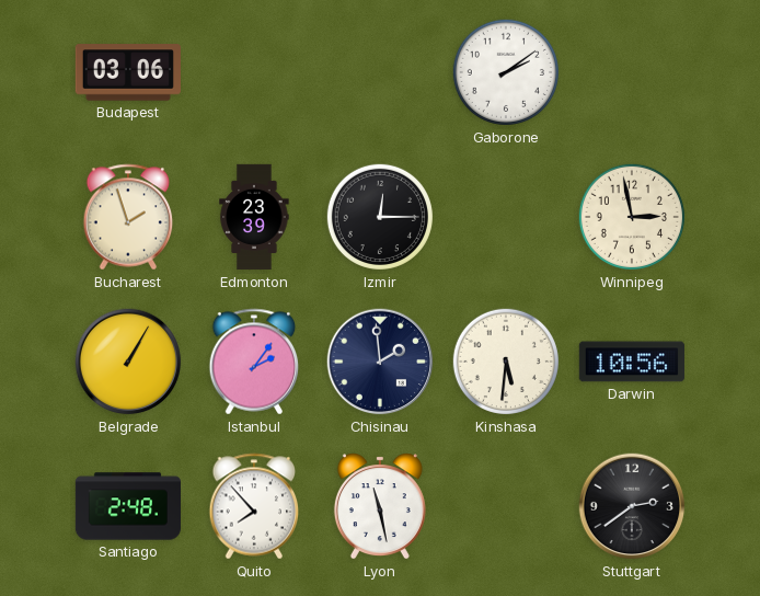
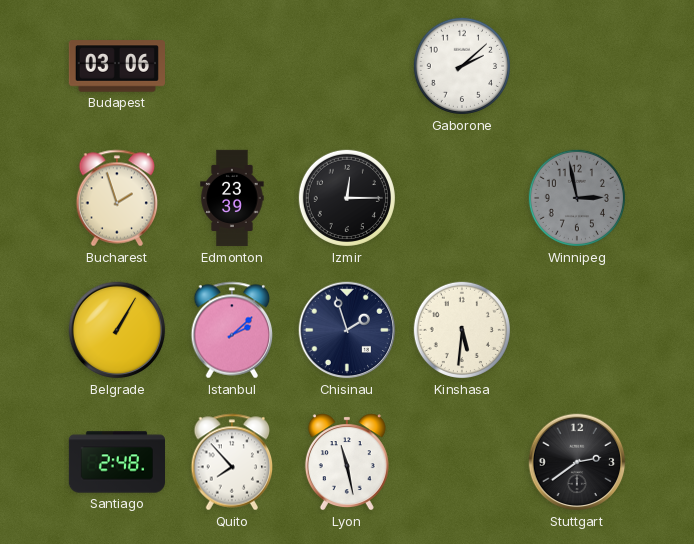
Gaborone: 2:09 -> 2:08
Winnipeg dial: cream -> grey
Istanbul: 2:06 -> 2:08
Chisinau: 1:59 -> 1:57
Darwin: 10:56 -> none
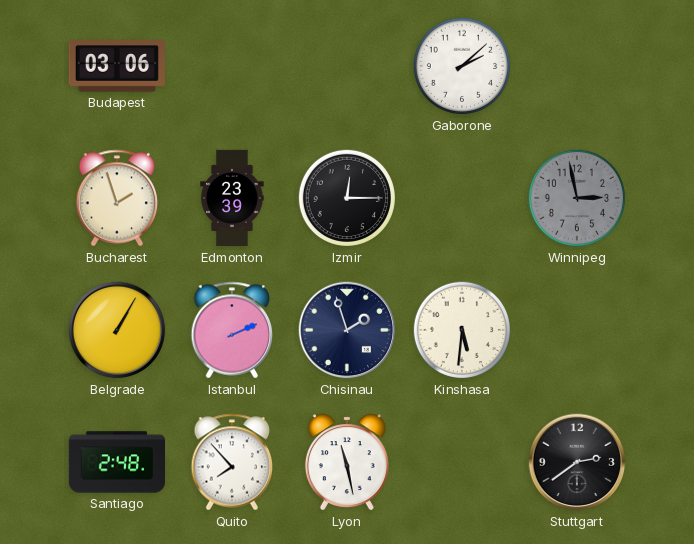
Istanbul: 2:08 -> 2:11
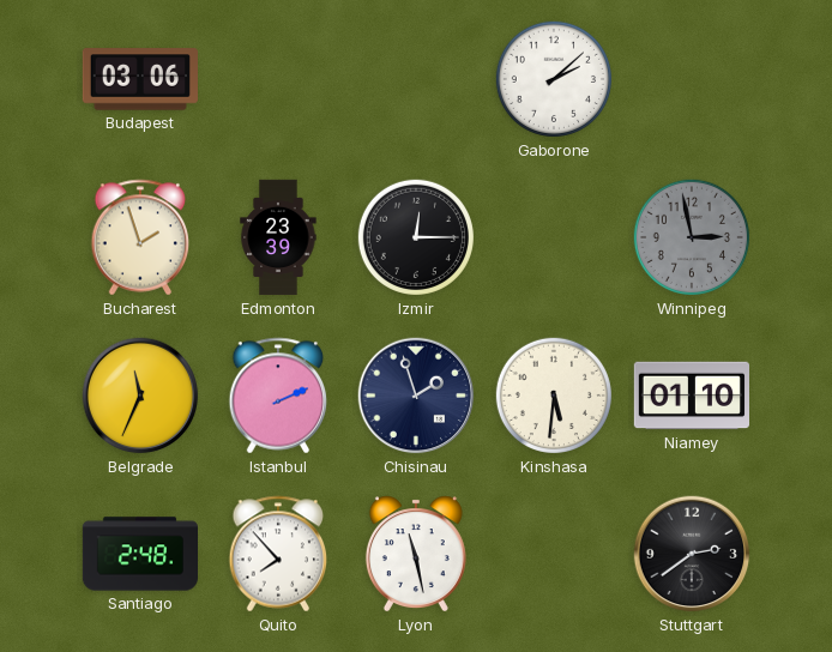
Belgrade: 1:05 -> 11:34
Niamey: none -> 01:10
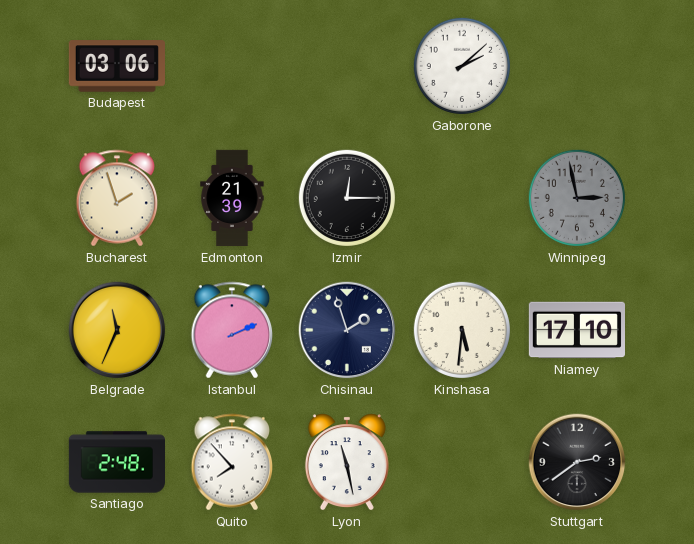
Edmonton: 23:39 -> 21:39
Niamey: 01:10 -> 17:10
